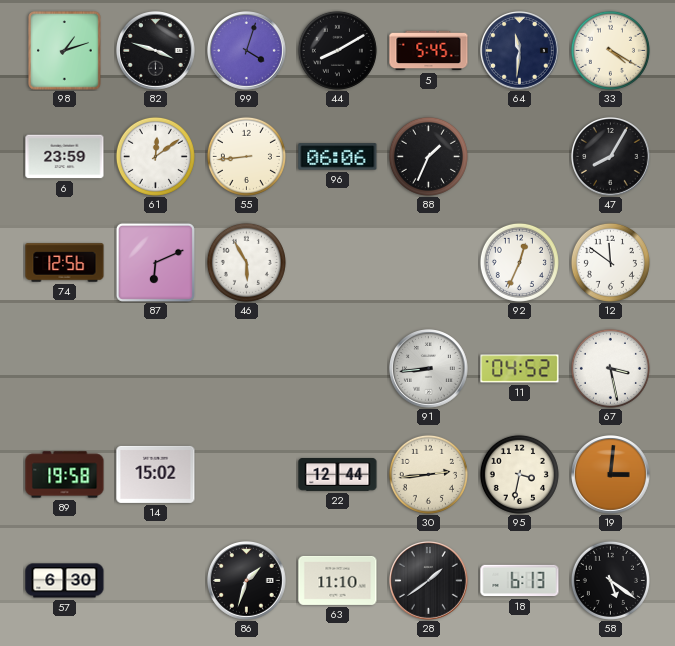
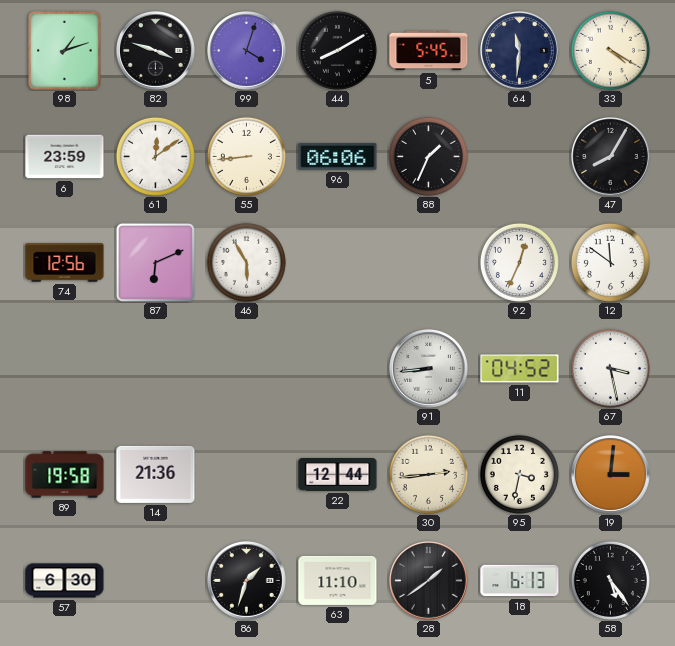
14: 15:02 -> 21:36
58: 5:21 -> 5:24
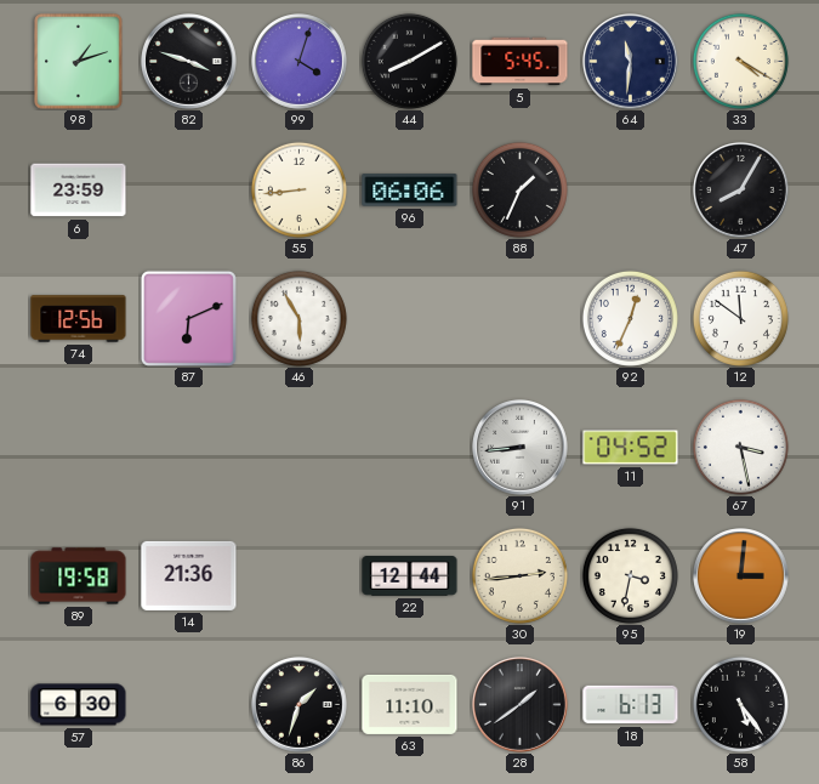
61: 12:09 -> none
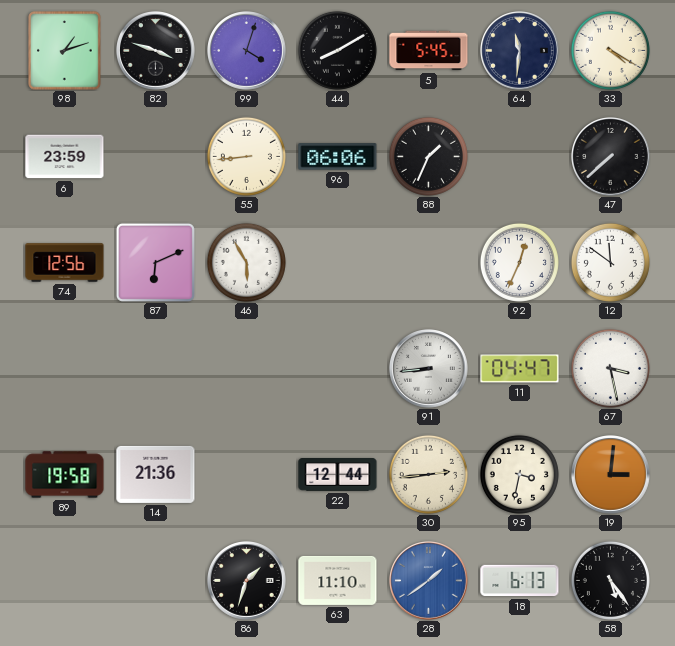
47: 8:05 -> 7:38
11: 04:52 -> 04:47
57: 6:30 -> none
28 dial: black -> blue
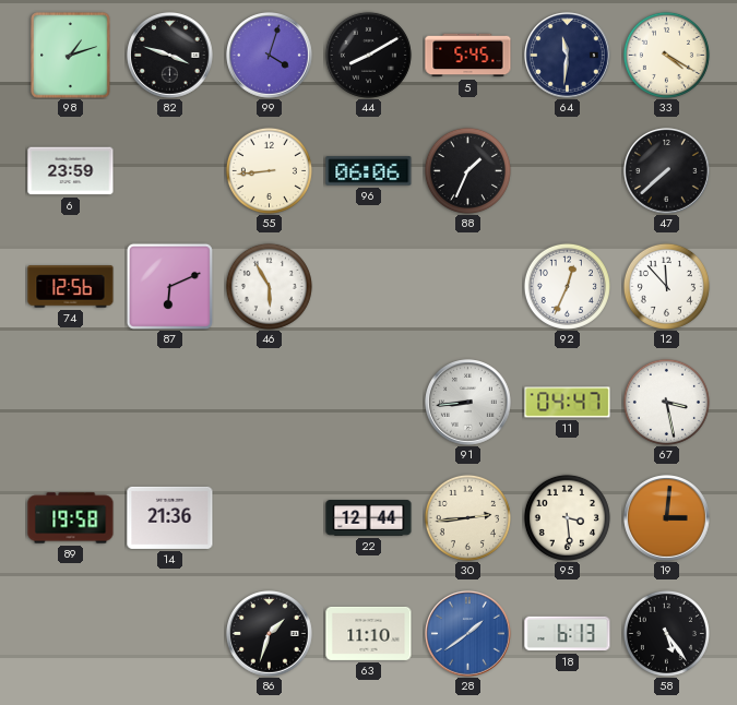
12: 11:51 -> 11:53
95: 3:32 -> 3:29
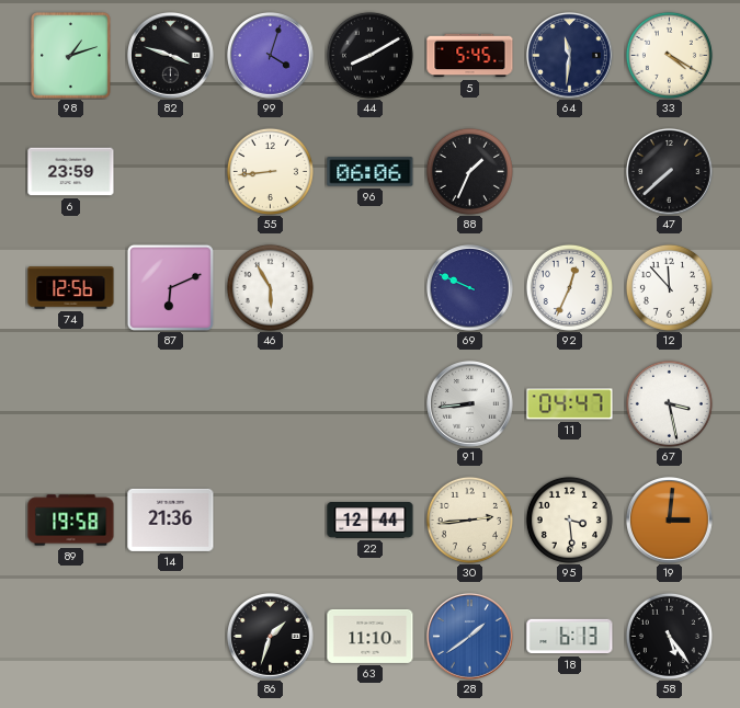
69: none -> 9:49
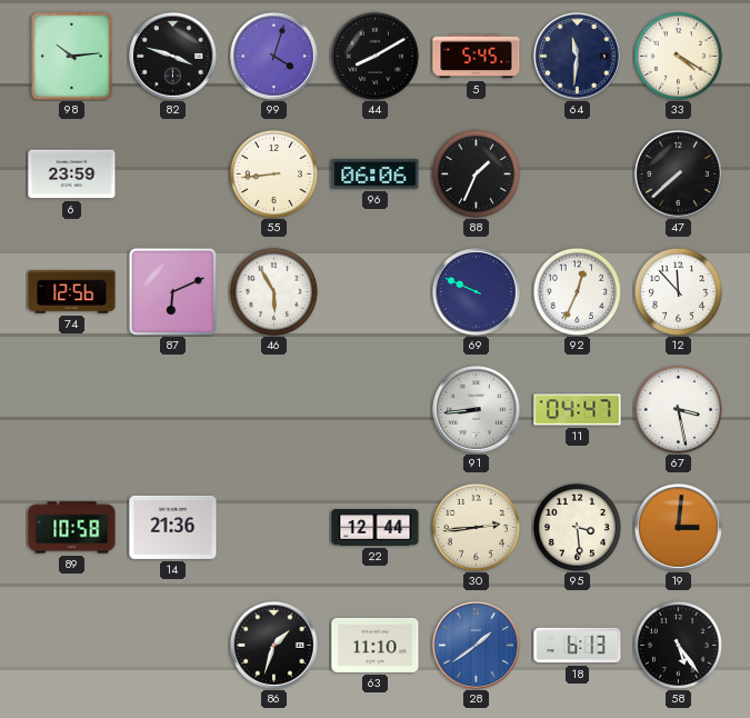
98: 1:12 -> 10:14
89: 19:58 -> 10:58
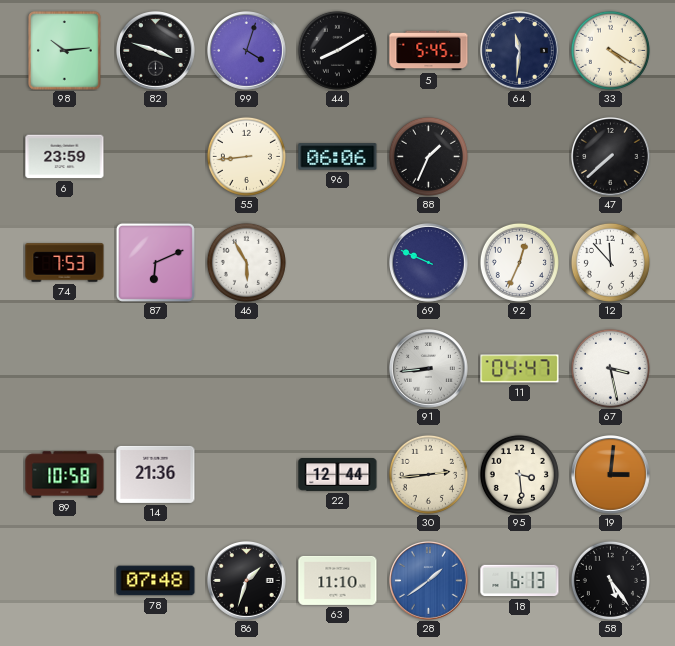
74: 12:56 -> 7:53
78: none -> 07:48
